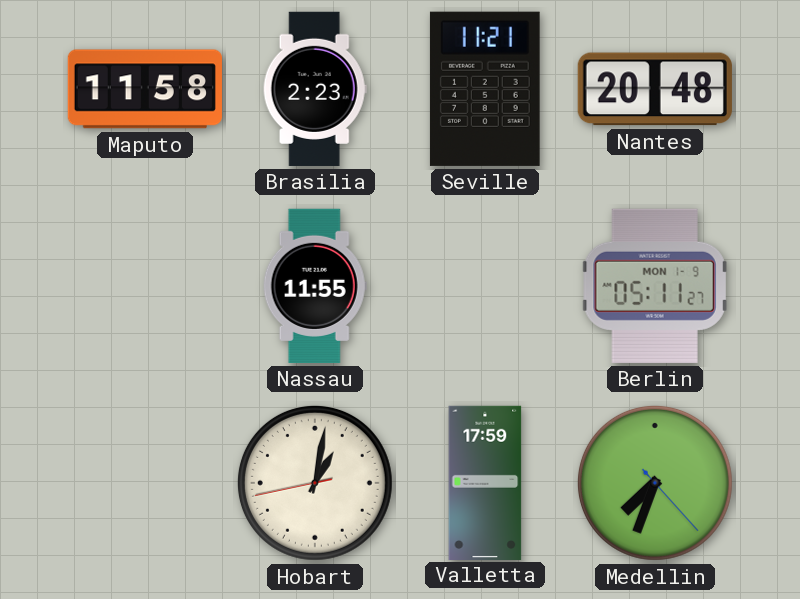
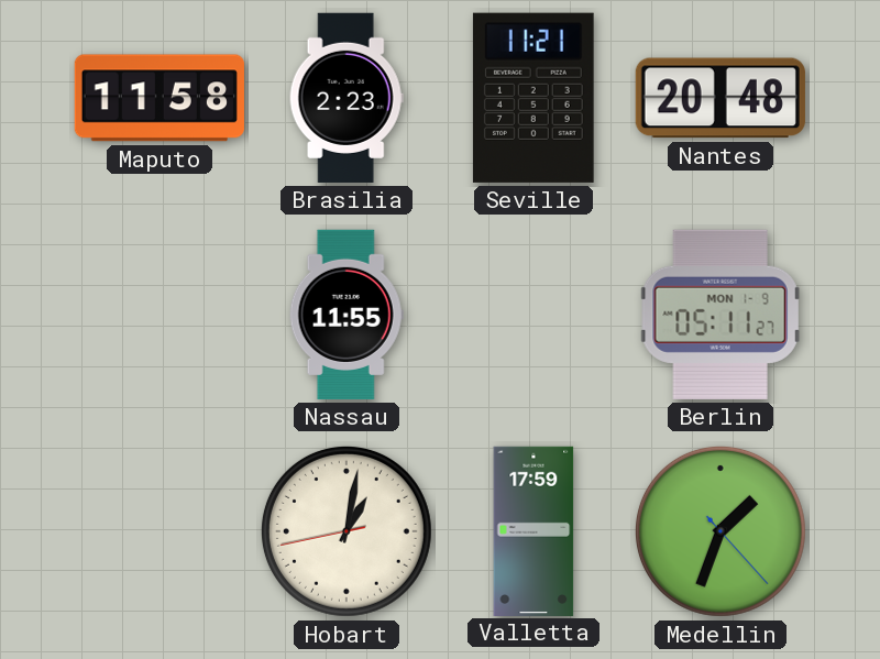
Medellin: 7:33 -> 1:33
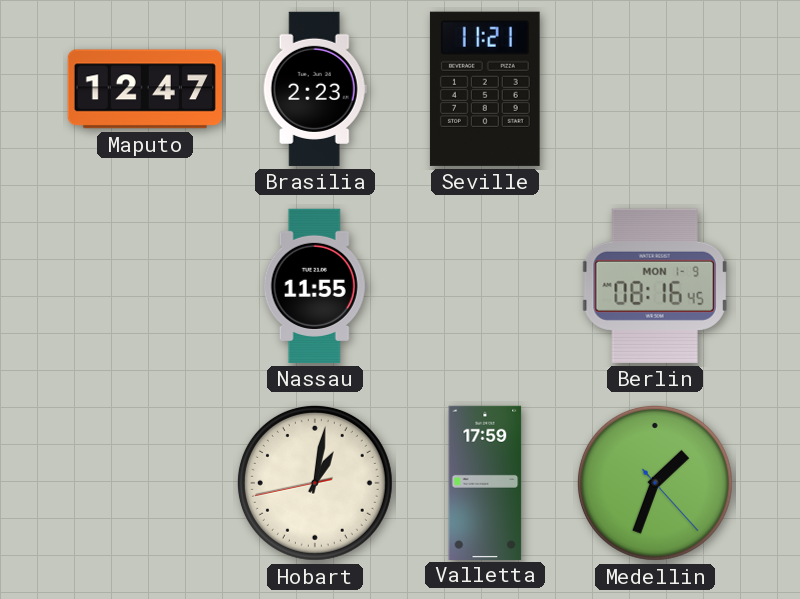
Maputo: 11:58 -> 12:47
Nantes: 20:48 -> none
Berlin: 05:11 -> 08:16
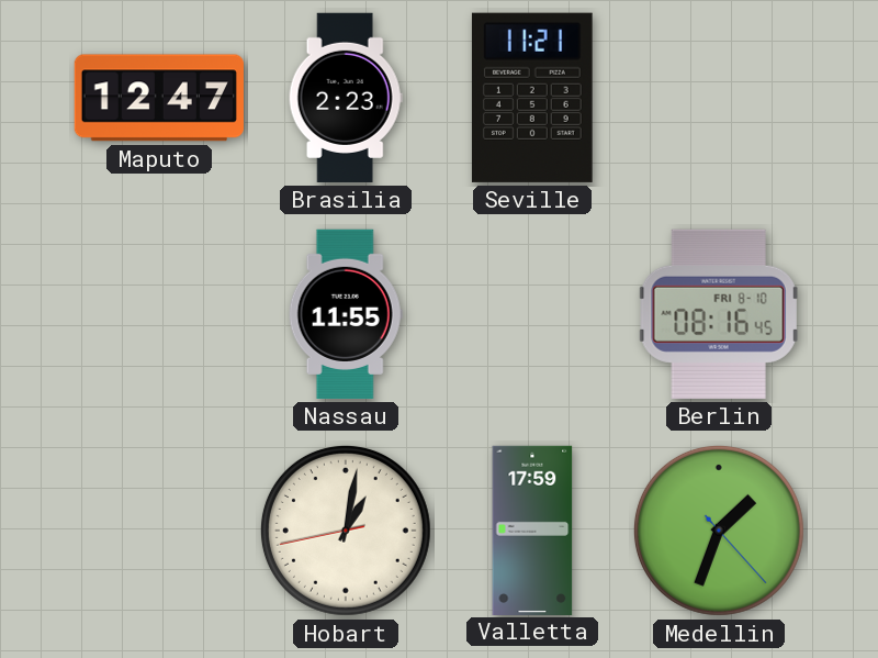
Berlin date: MON 1-9 -> FRI 8-10
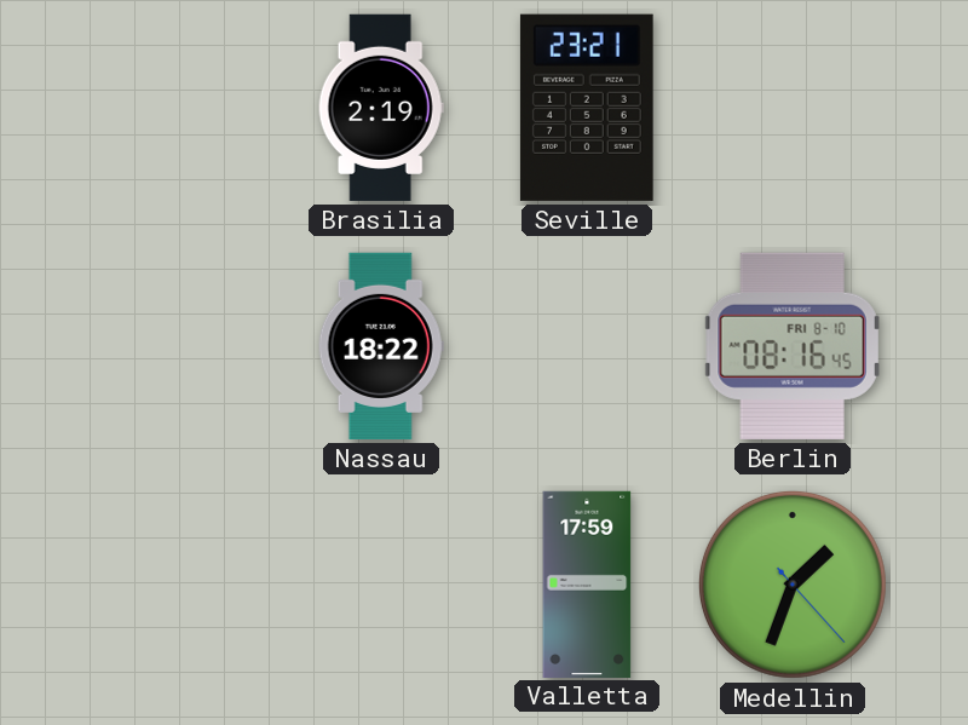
Maputo: 12:47 -> none
Brasilia: 2:23 -> 2:19
Seville: 11:21 -> 23:21
Nassau: 11:55 -> 18:22
Hobart: 1:01 -> none
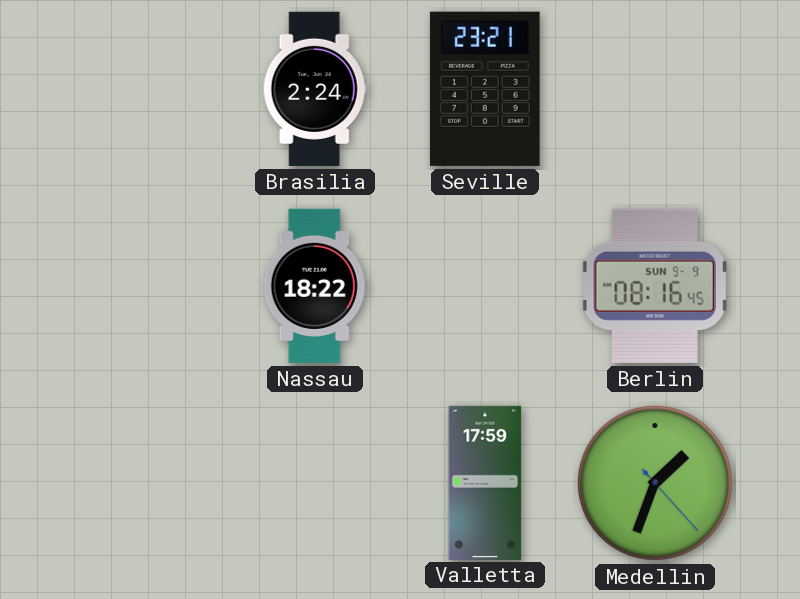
Brasilia: 2:19 -> 2:24
Berlin date: FRI 8-10 -> SUN 9-9
